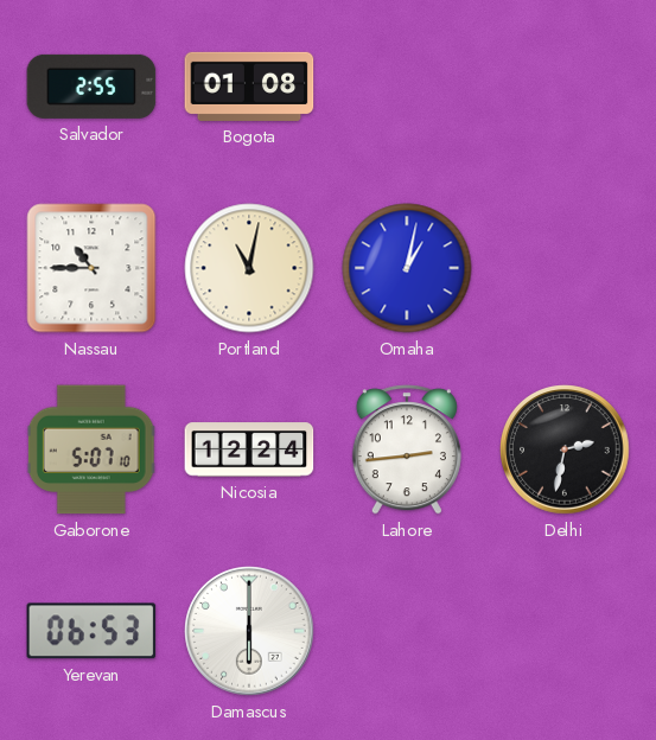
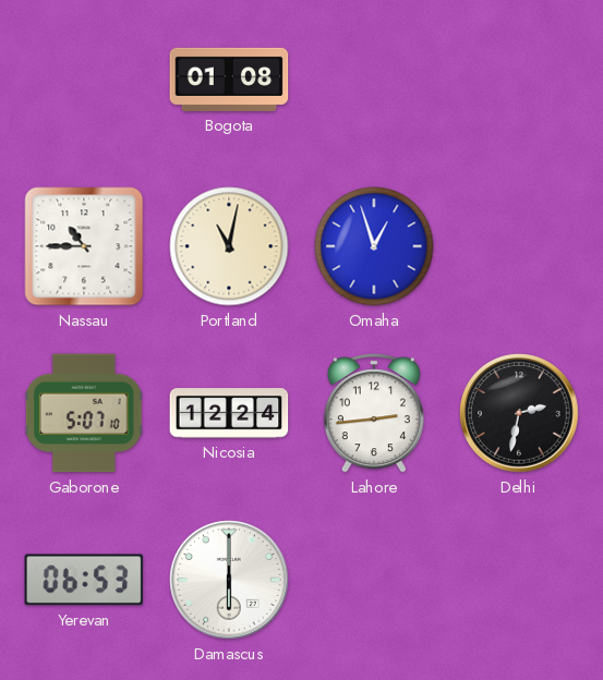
Salvador: 2:55 -> none
Omaha: 1:02 -> 12:57
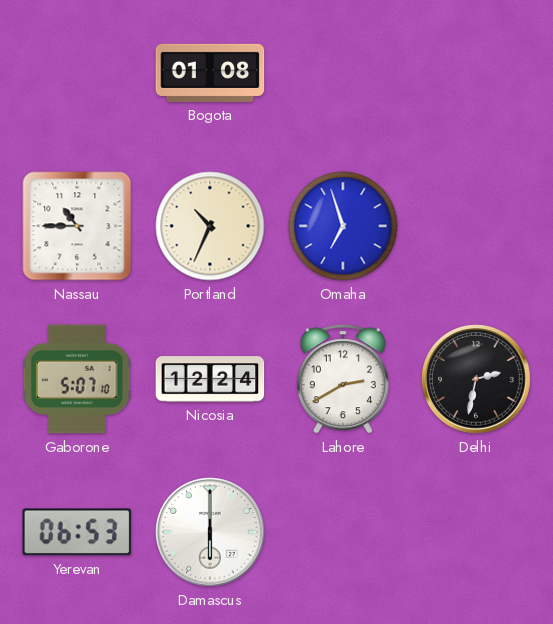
Portland: 11:02 -> 10:34
Omaha: 12:57 -> 6:57
Lahore: 2:44 -> 2:40
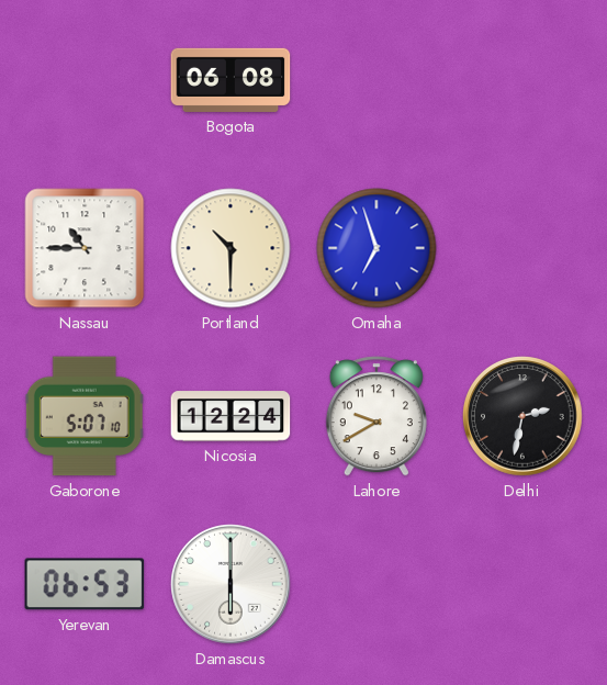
Bogota: 01:08 -> 06:08
Portland: 10:34 -> 10:30
Lahore: 2:40 -> 9:40
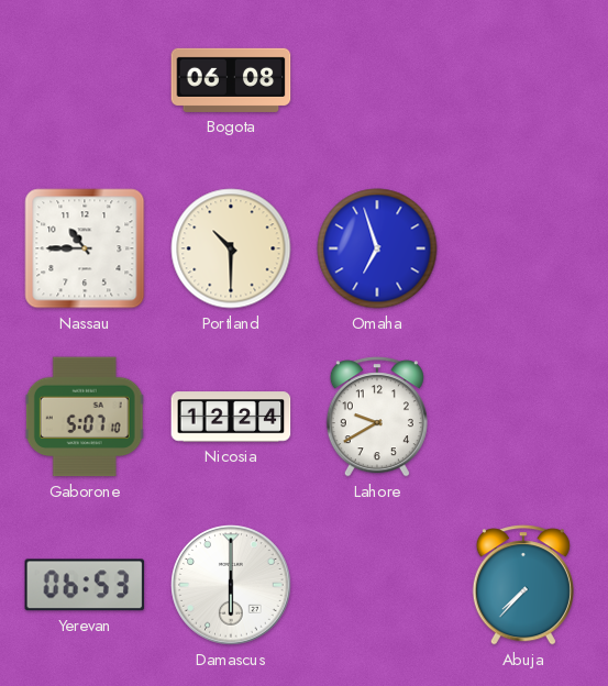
Delhi: 2:32 -> none
Abuja: none -> 7:37
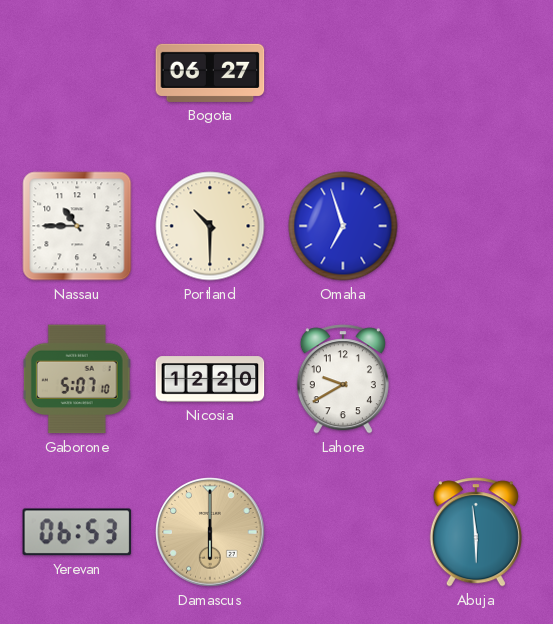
Bogota: 06:08 -> 06:27
Nicosia: 12:24 -> 12:20
Damascus dial: white -> champagne
Abuja: 7:37 -> 5:59
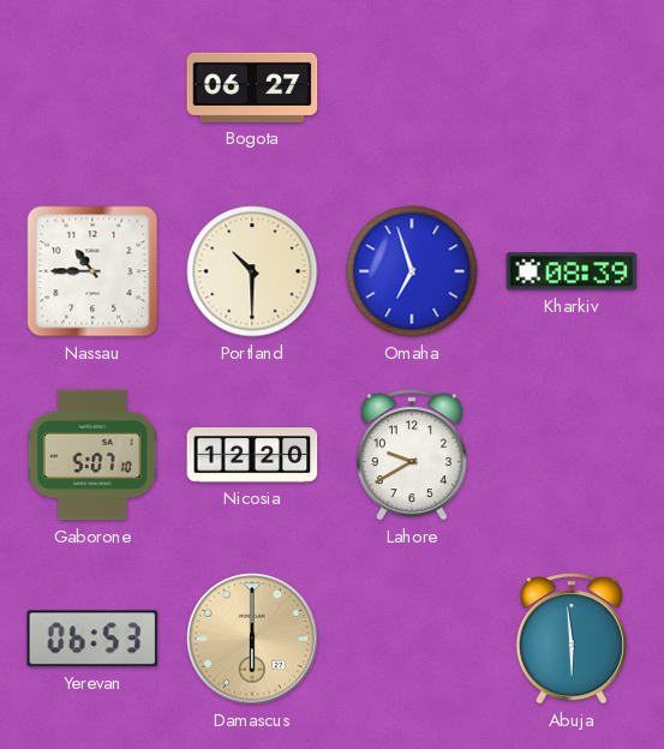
Kharkiv: none -> 08:39
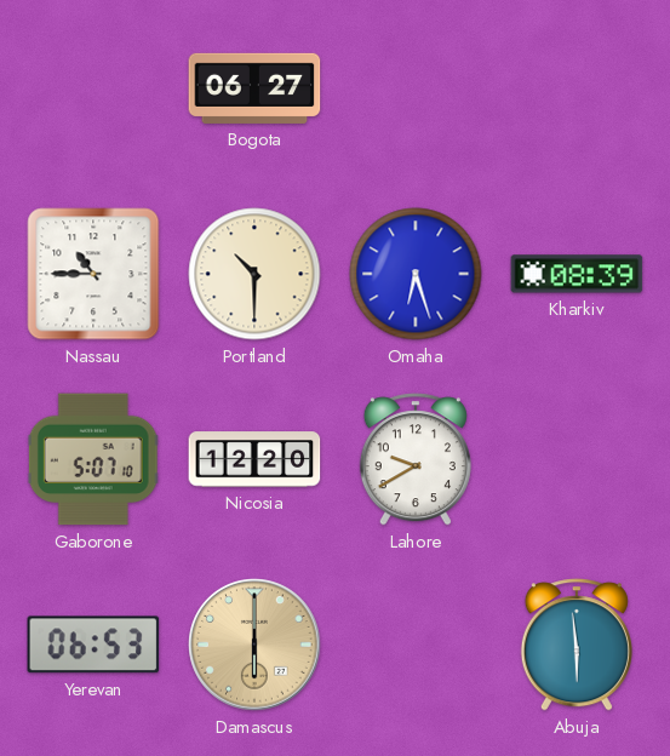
Omaha: 6:57 -> 6:27
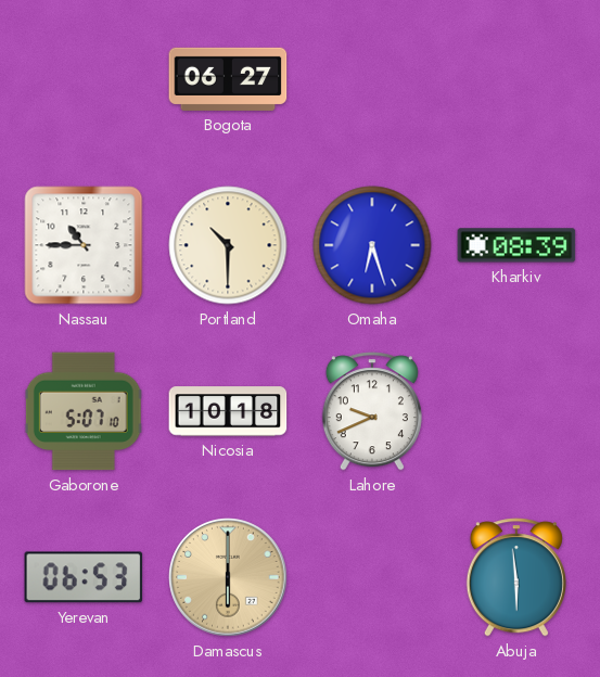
Nicosia: 12:20 -> 10:18
Lahore: 9:40 -> 9:41
